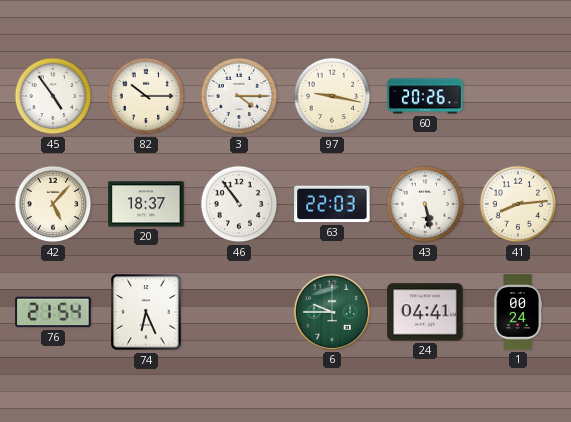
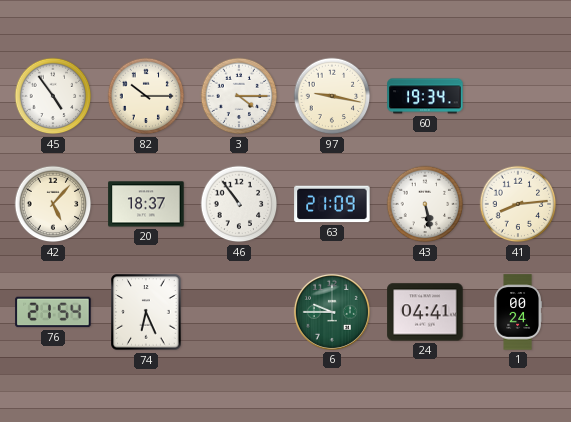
60: 20:26 -> 19:34
63: 22:03 -> 21:09
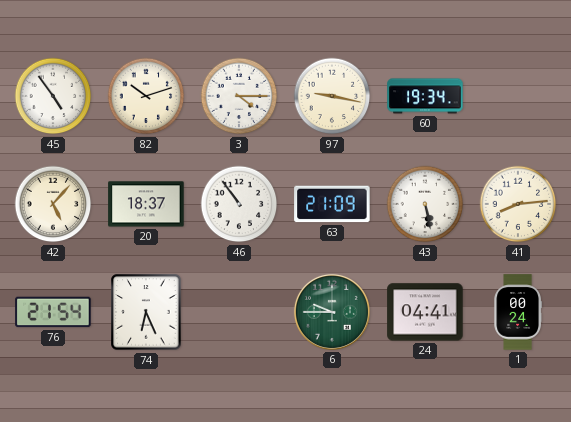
82: 10:15 -> 10:12
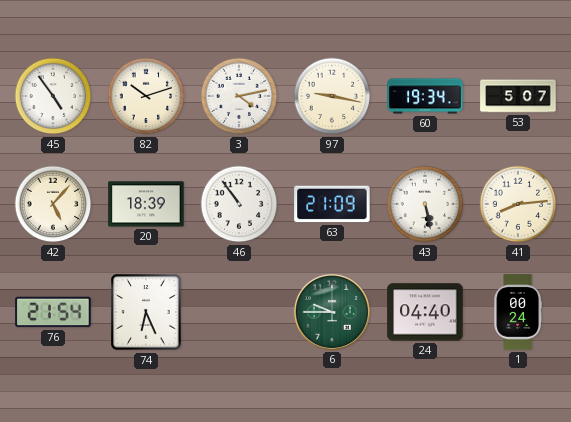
3: 4:15 -> 4:13
53: none -> 5:07
20: 18:37 -> 18:39
24: 04:41 -> 04:40
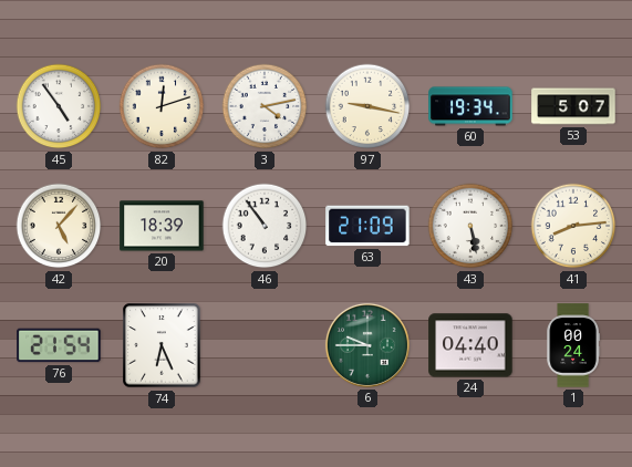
82: 10:12 -> 12:12
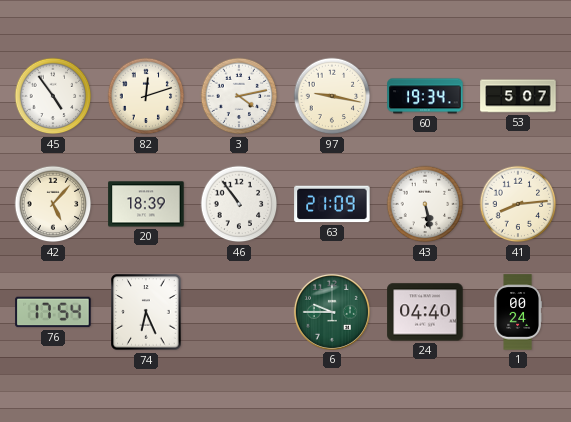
76: 21:54 -> 17:54
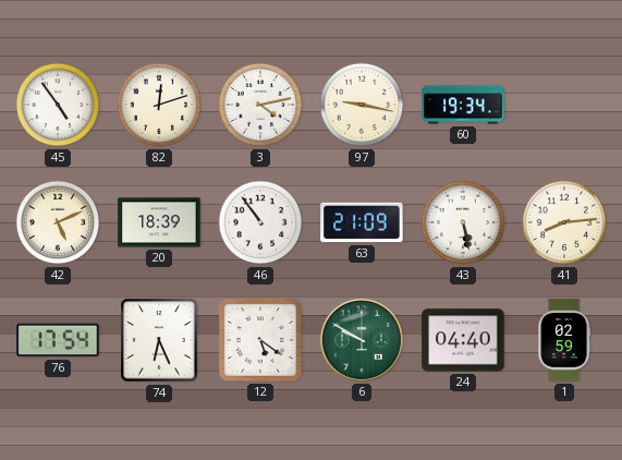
53: 5:07 -> none
42: 5:07 -> 5:11
12: none -> 5:21
6: 9:45 -> 9:50
1: 00:24 -> 02:59
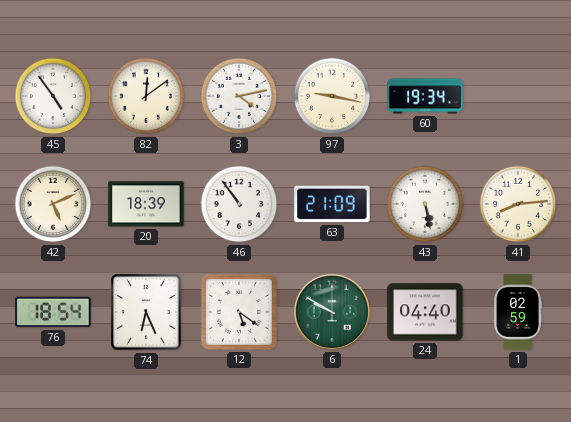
82: 12:12 -> 12:09
76: 17:54 -> 18:54
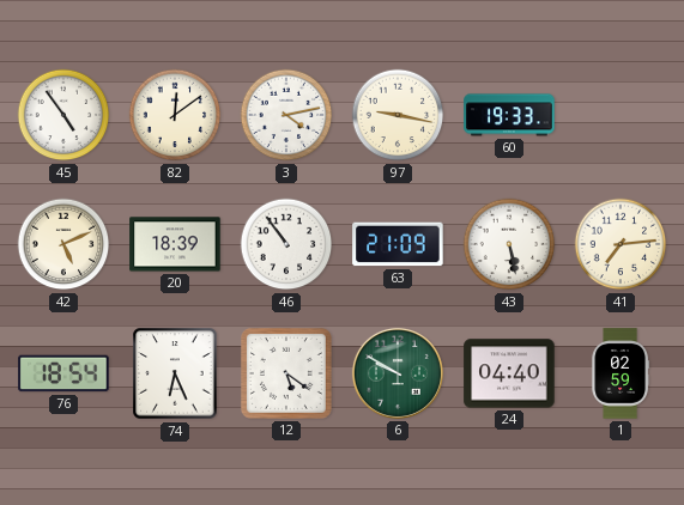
60: 19:34 -> 19:33
41: 8:14 -> 7:14
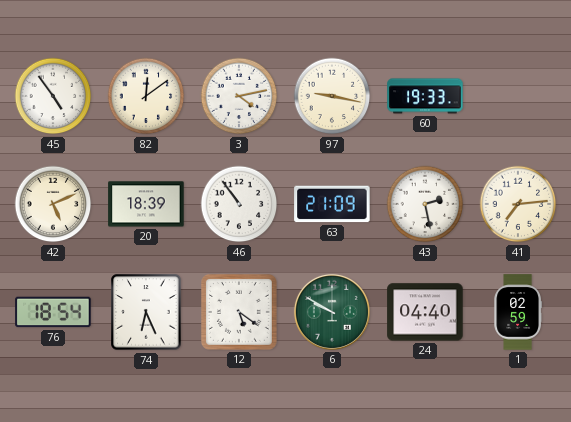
43: 5:28 -> 2:28
